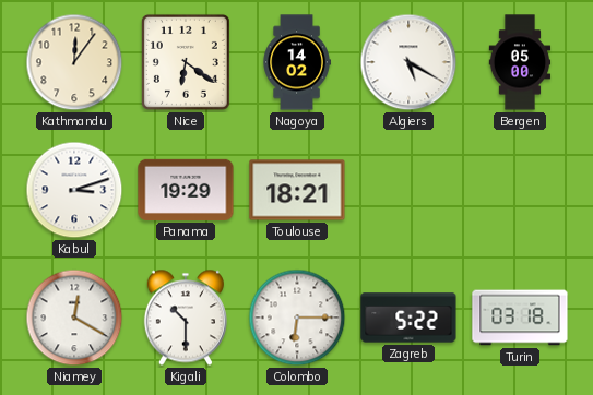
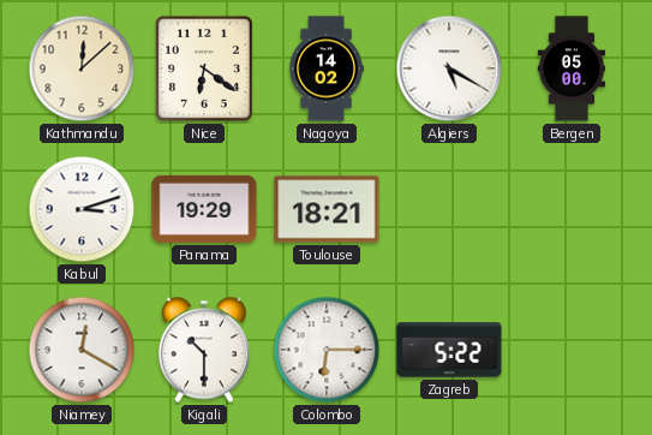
Kathmandu: 12:06 -> 12:08
Turin: 03:18 -> none
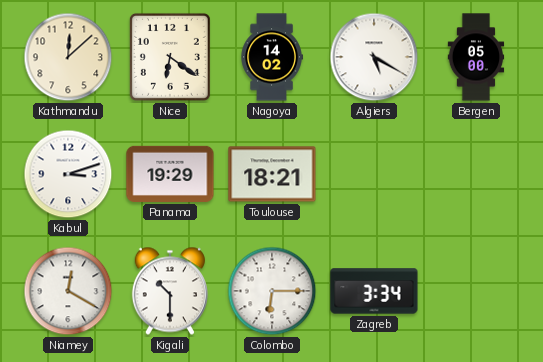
Zagreb: 5:22 -> 3:34
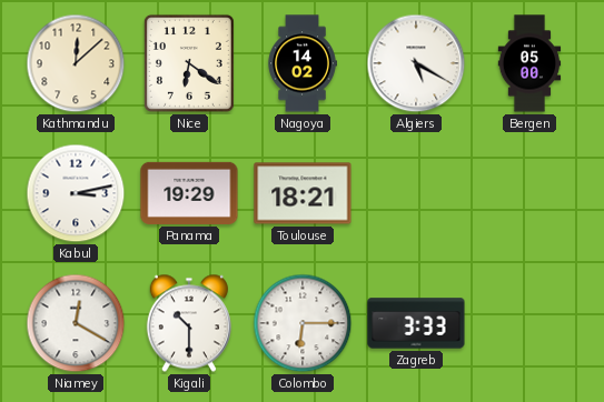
Kabul: 3:12 -> 3:13
Zagreb: 3:34 -> 3:33
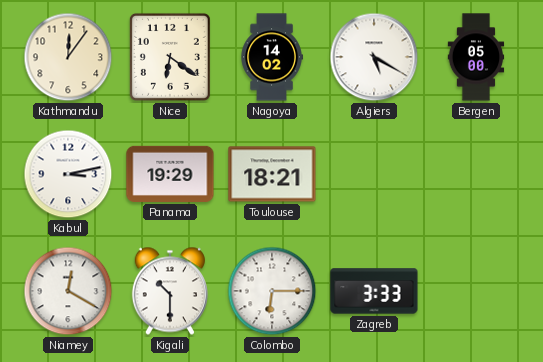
Kathmandu: 12:08 -> 12:06
